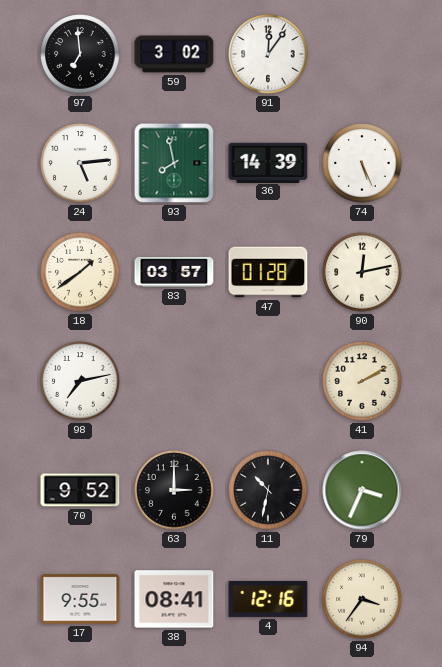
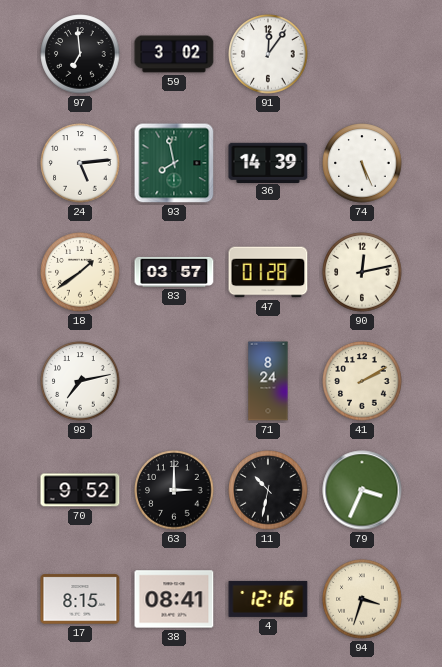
71: none -> 8:24
17: 9:55 -> 8:15
94: 3:36 -> 3:33
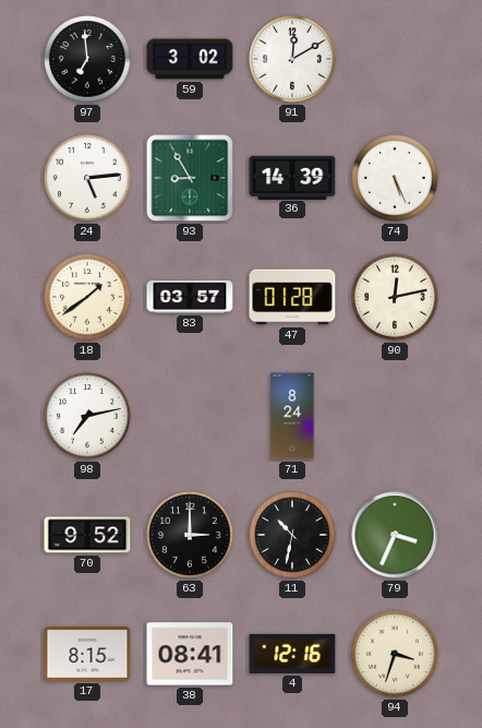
91: 12:06 -> 12:10
93: 7:58 -> 8:55
41: 2:10 -> none
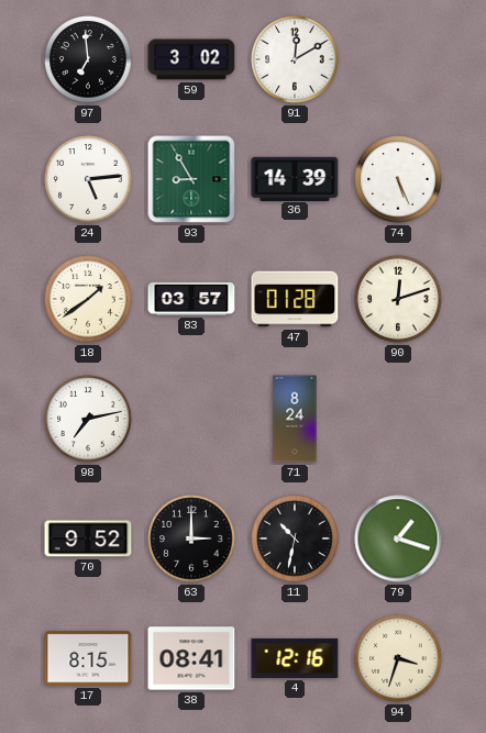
90: 12:13 -> 12:12
79: 3:34 -> 1:18
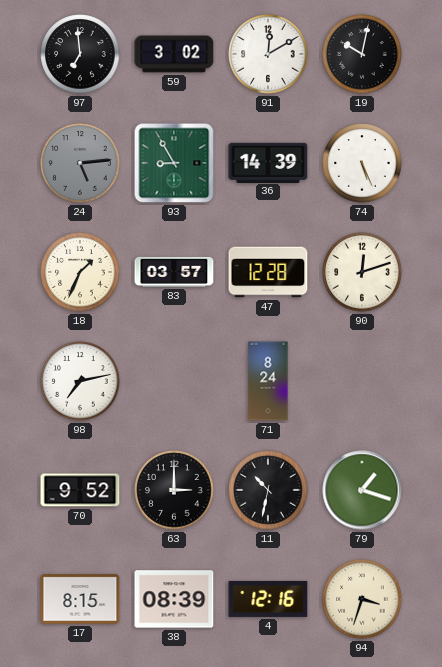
19: none -> 10:02
24 dial: white -> grey
18: 1:39 -> 1:34
47: 01:28 -> 12:28
38: 08:41 -> 08:39
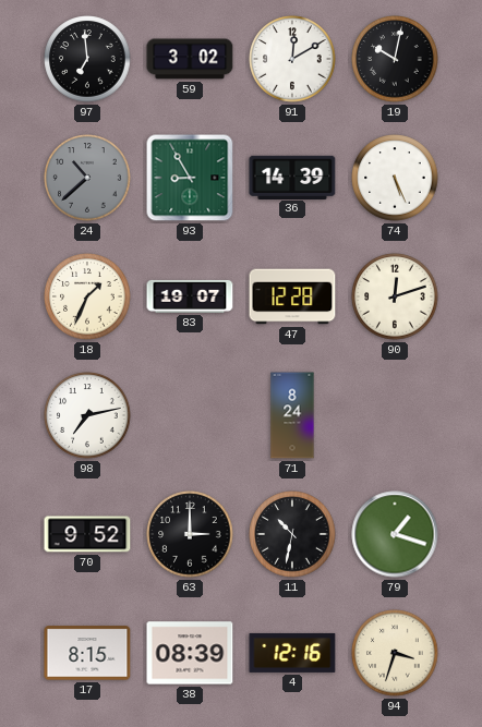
24: 5:14 -> 10:38
83: 03:57 -> 19:07
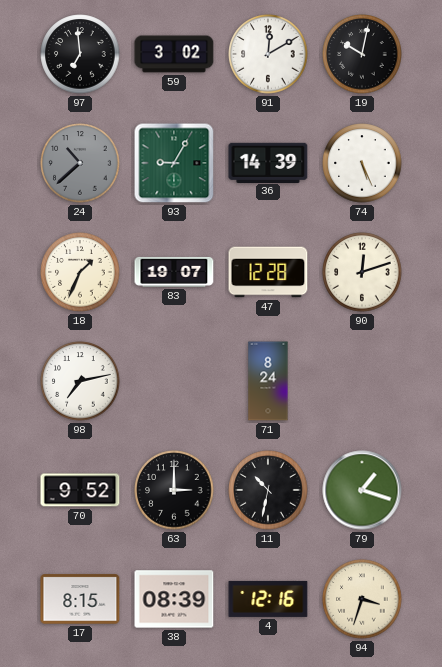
93: 8:55 -> 9:05
